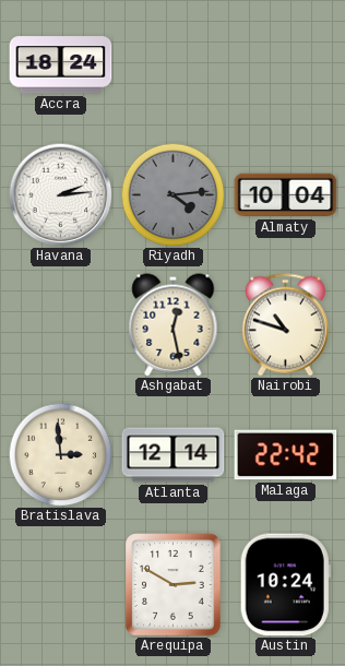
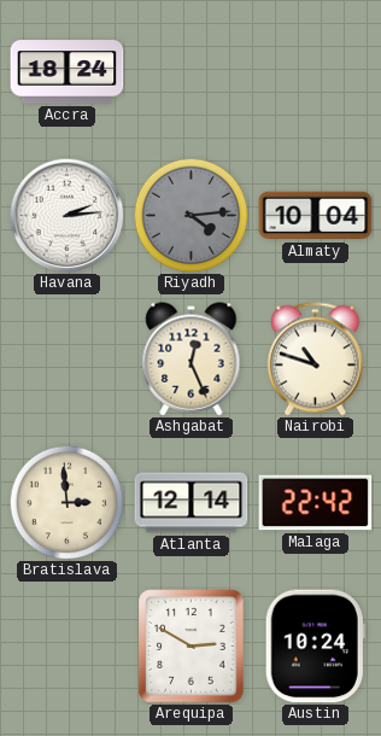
Ashgabat: 12:28 -> 12:26
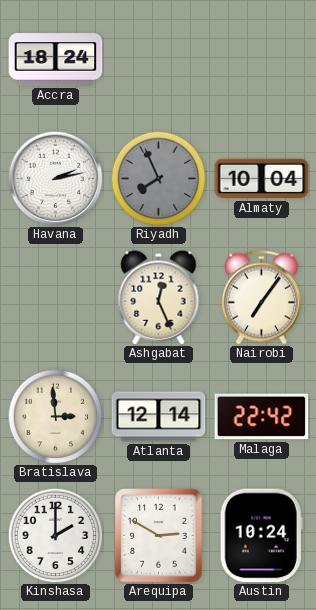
Havana: 2:14 -> 2:13
Riyadh: 4:14 -> 7:56
Nairobi: 10:48 -> 7:06
Kinshasa: none -> 2:00
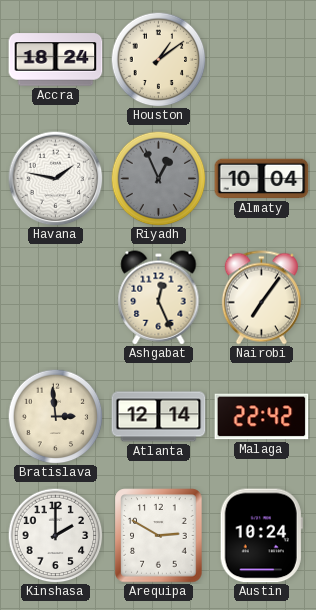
Houston: none -> 1:09
Havana: 2:13 -> 1:47
Riyadh: 7:56 -> 12:56
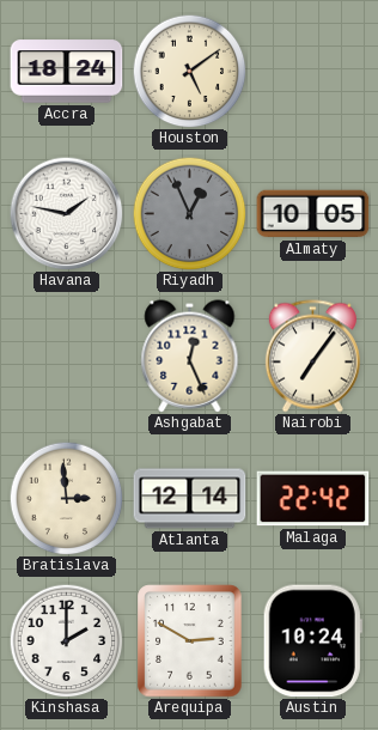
Houston: 1:09 -> 5:09
Almaty: 10:04 -> 10:05
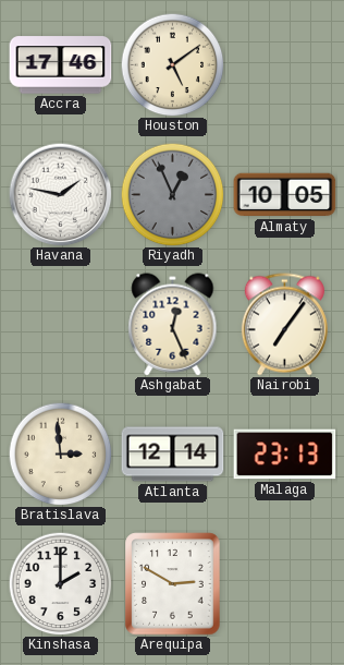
Accra: 18:24 -> 17:46
Malaga: 22:42 -> 23:13
Austin: 10:24 -> none
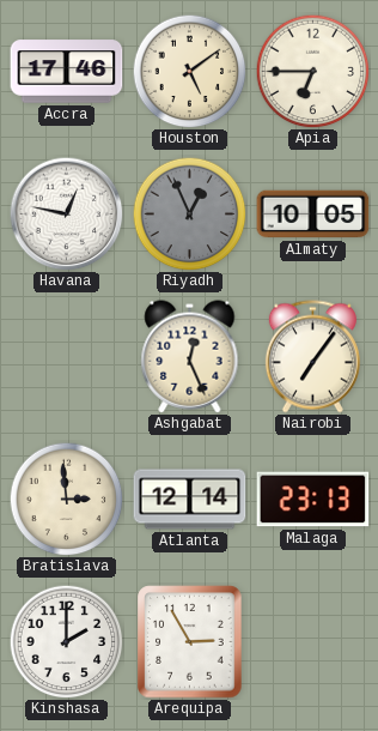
Apia: none -> 6:45
Havana: 1:47 -> 12:47
Arequipa: 2:50 -> 2:55
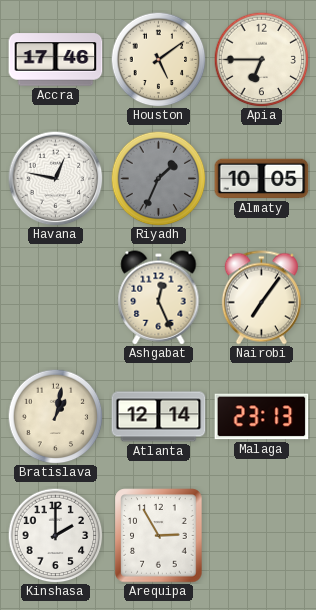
Riyadh: 12:56 -> 1:34
Bratislava: 2:59 -> 1:02
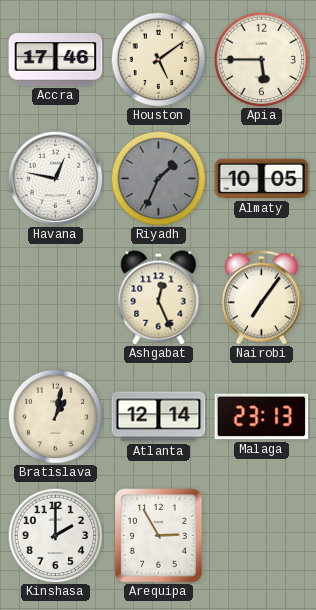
Apia: 6:45 -> 5:45
